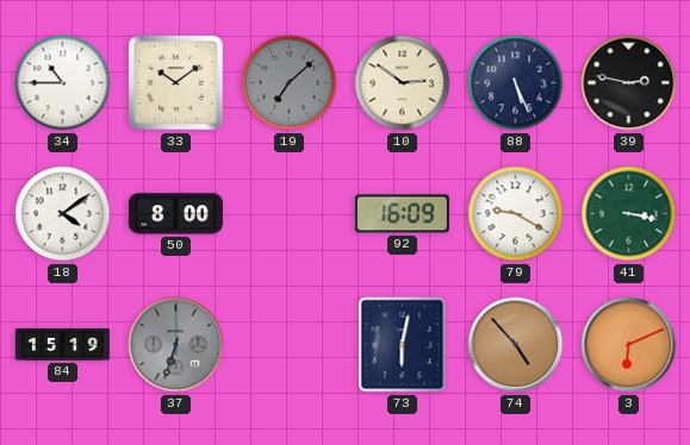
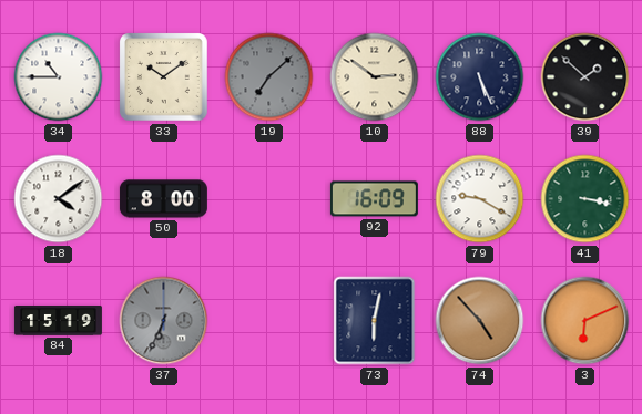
39: 2:47 -> 1:52
37: 6:33 -> 6:34
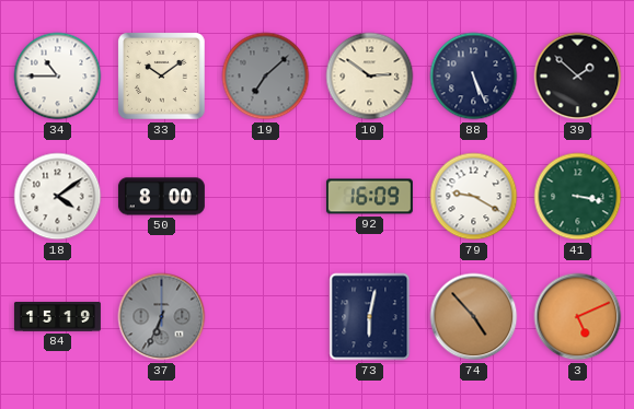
3: 6:11 -> 5:11
